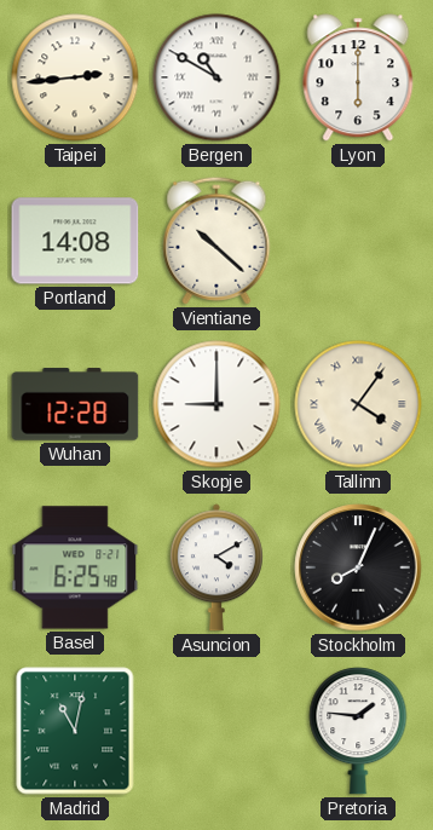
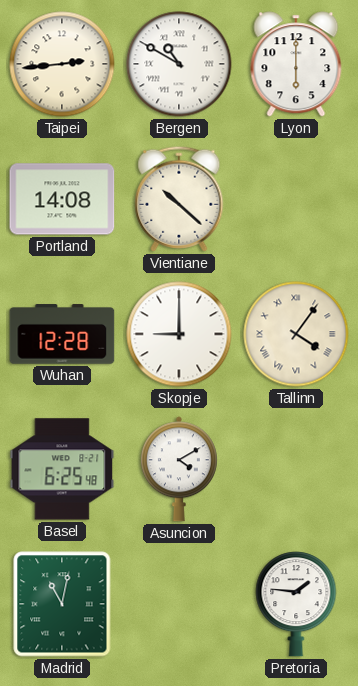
Stockholm: 8:04 -> none
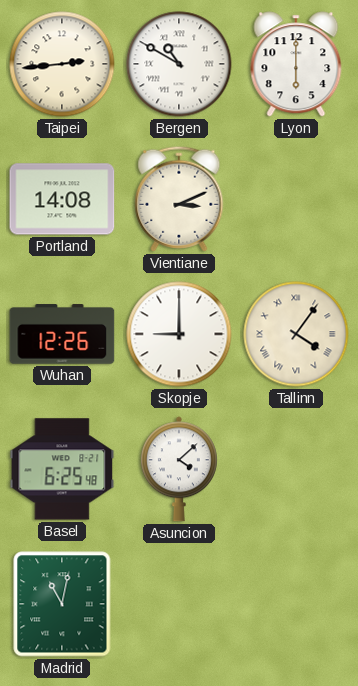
Vientiane: 10:22 -> 3:11
Wuhan: 12:28 -> 12:26
Asuncion: 4:10 -> 4:08
Pretoria: 1:46 -> none
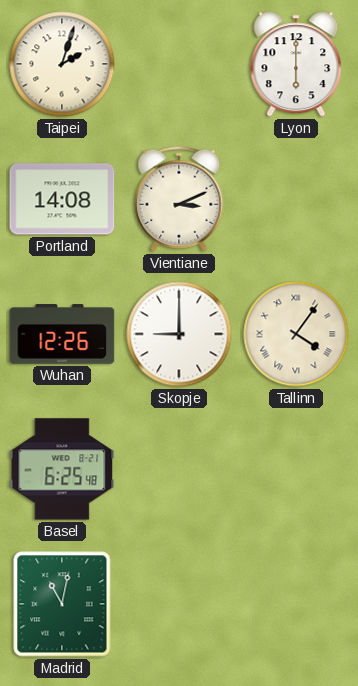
Taipei: 2:44 -> 2:03
Bergen: 10:50 -> none
Asuncion: 4:08 -> none
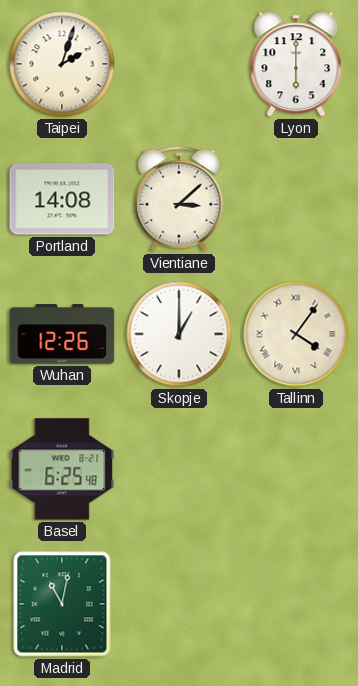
Vientiane: 3:11 -> 3:08
Skopje: 9:00 -> 1:00
